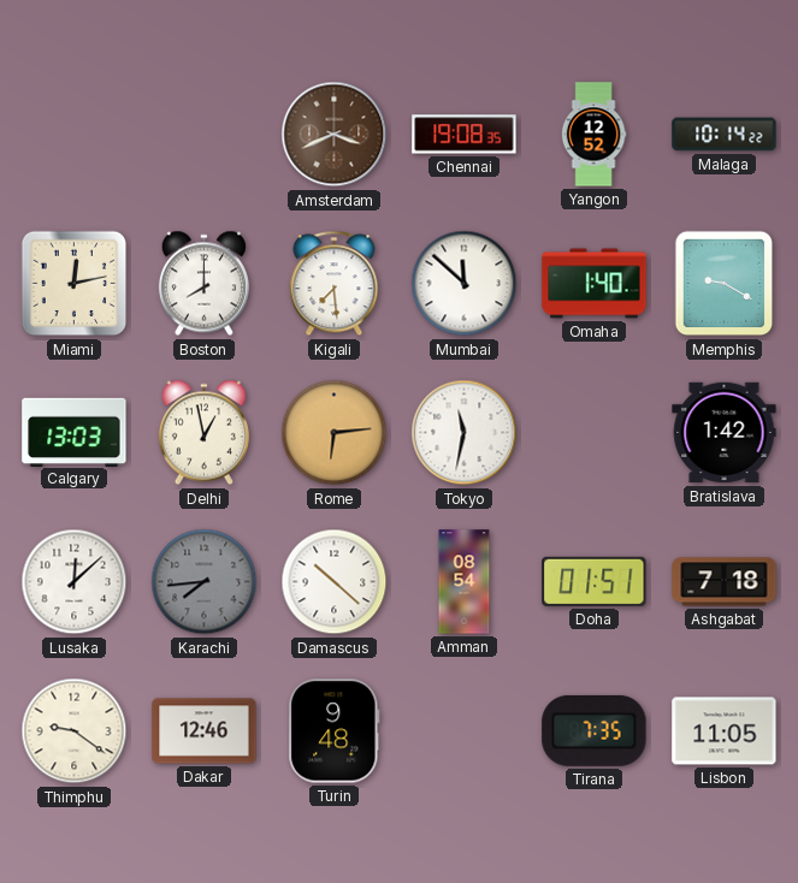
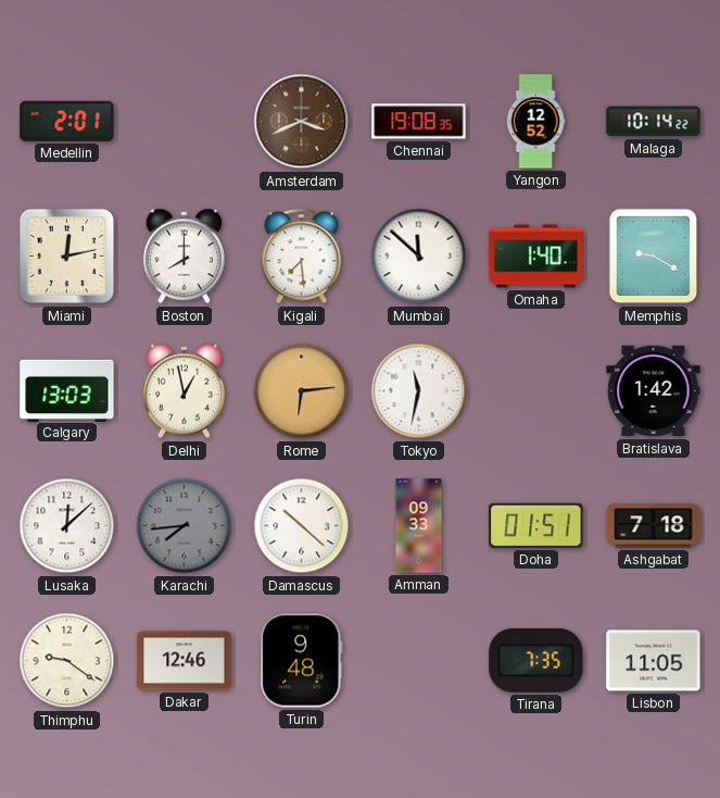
Medellin: none -> 2:01
Amman: 08:54 -> 09:33
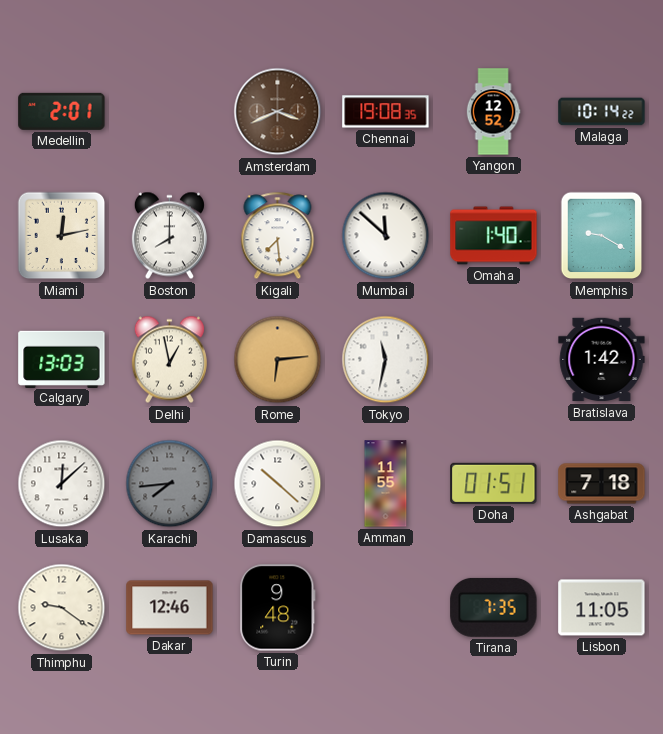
Amman: 09:33 -> 11:55
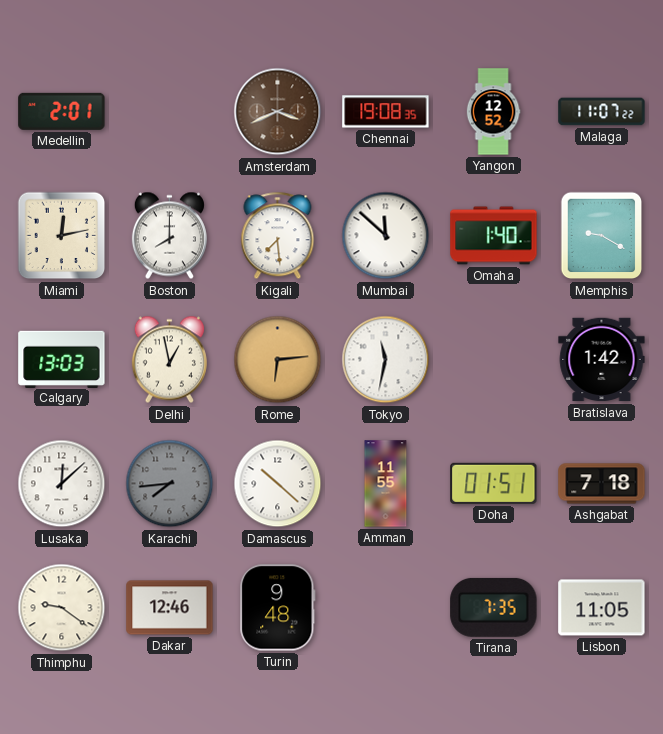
Malaga: 10:14 -> 11:07
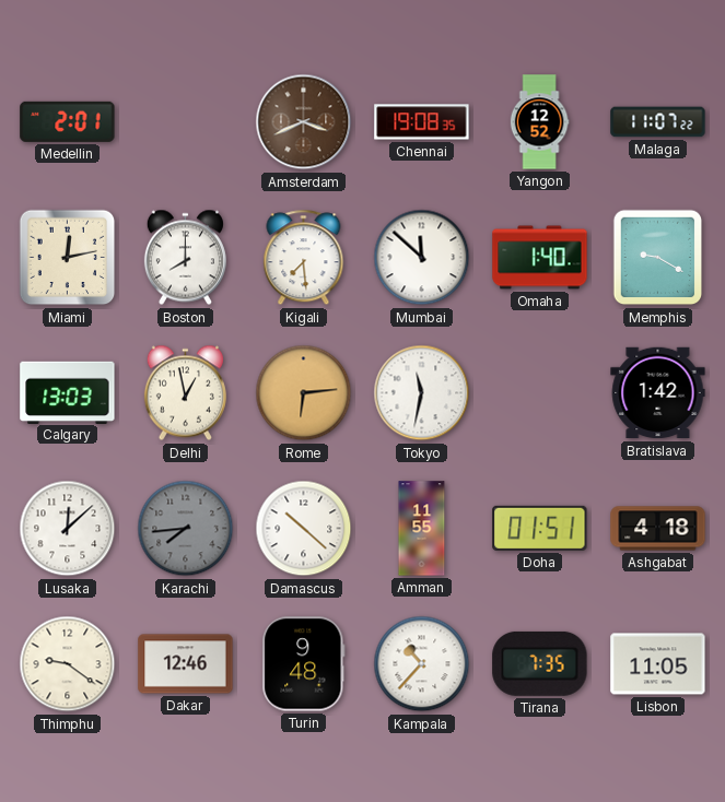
Ashgabat: 7:18 -> 4:18
Kampala: none -> 10:37
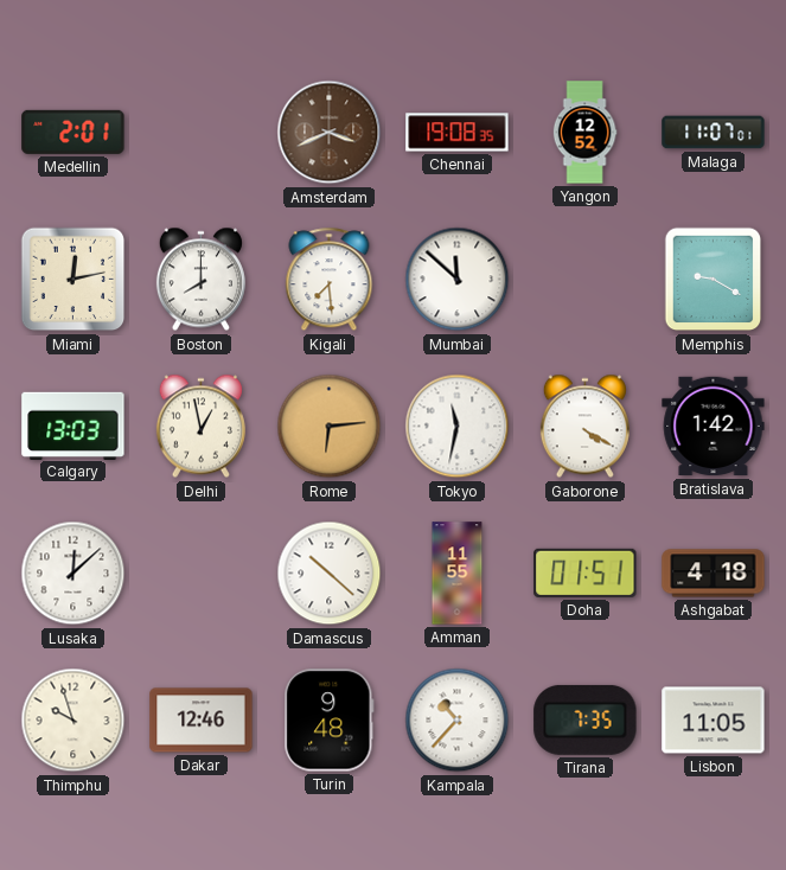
Malaga: 11:07:22 -> 11:07:01
Omaha: 1:40 -> none
Gaborone: none -> 4:20
Karachi: 7:44 -> none
Thimphu: 9:21 -> 9:57
